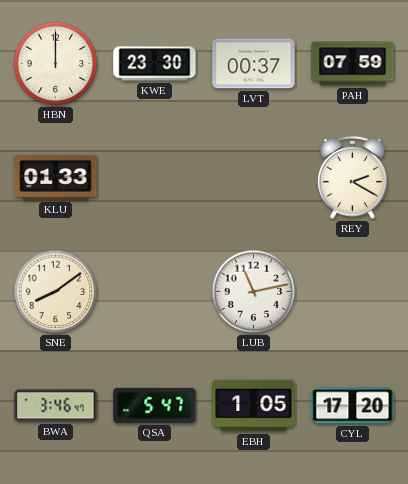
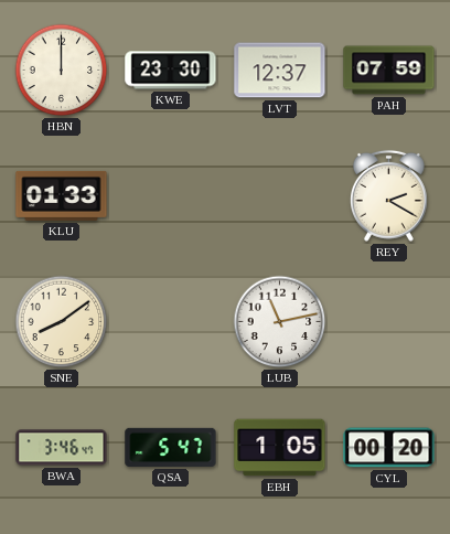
LVT: 00:37 -> 12:37
CYL: 17:20 -> 00:20
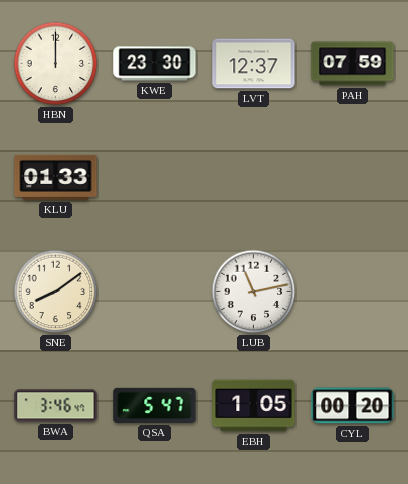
REY: 2:20 -> none
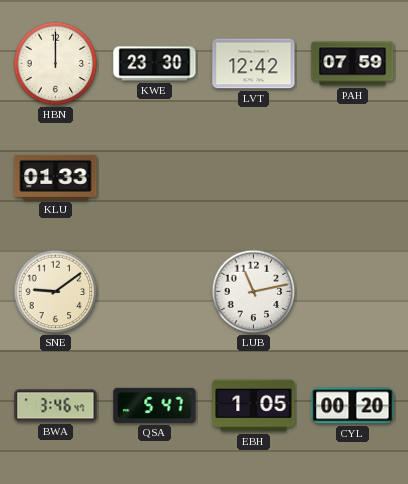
LVT: 12:37 -> 12:42
SNE: 8:09 -> 9:09
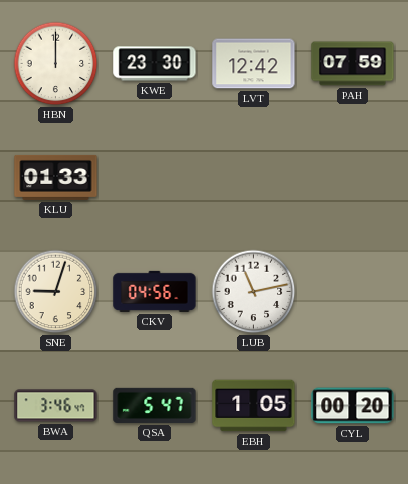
SNE: 9:09 -> 9:03
CKV: none -> 04:56
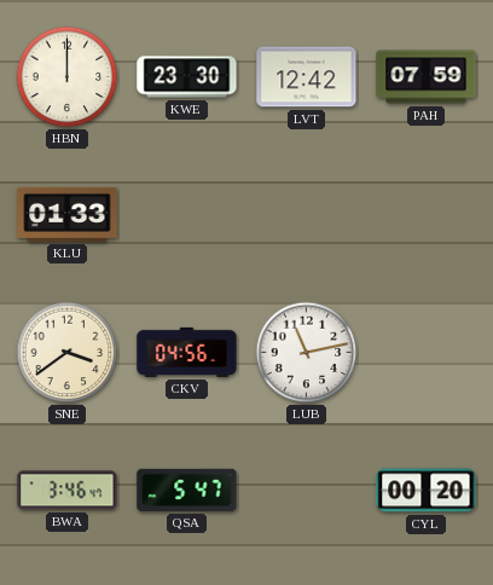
SNE: 9:03 -> 3:39
EBH: 1:05 -> none
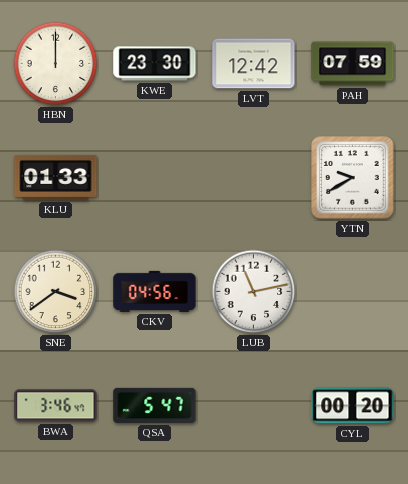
YTN: none -> 9:40
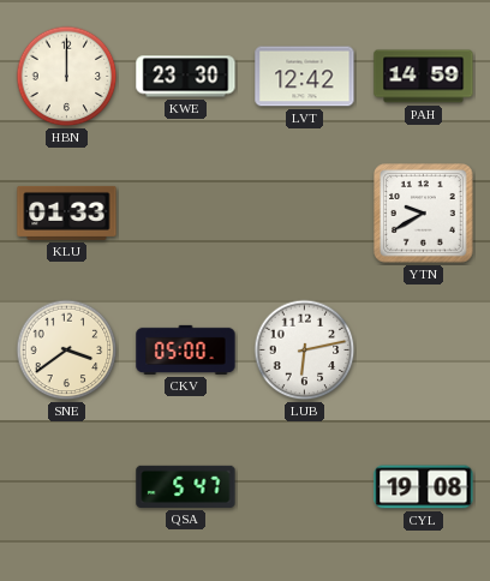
PAH: 07:59 -> 14:59
CKV: 04:56 -> 05:00
LUB: 11:13 -> 6:13
BWA: 3:46 -> none
CYL: 00:20 -> 19:08
